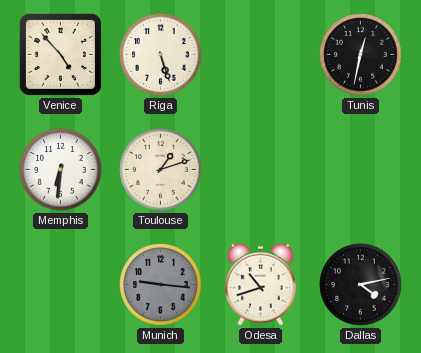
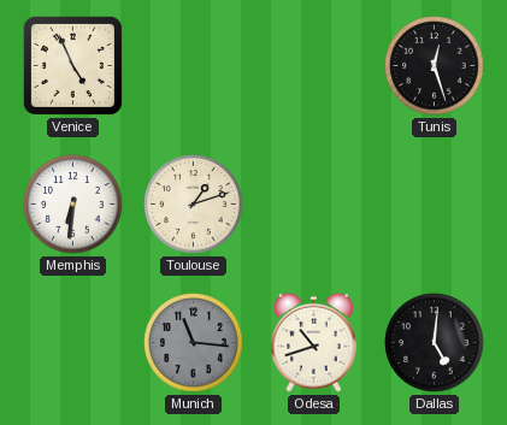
Venice: 4:53 -> 4:56
Riga: 5:27 -> none
Tunis: 12:32 -> 12:27
Munich: 9:16 -> 11:16
Dallas: 4:13 -> 5:01
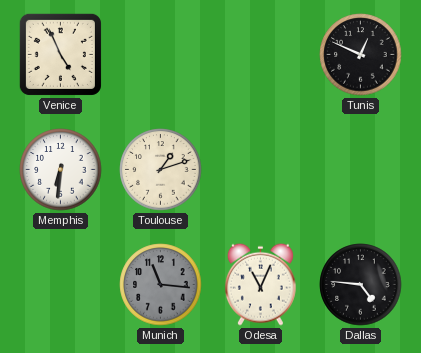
Tunis: 12:27 -> 12:49
Odesa: 10:42 -> 11:04
Dallas: 5:01 -> 4:46
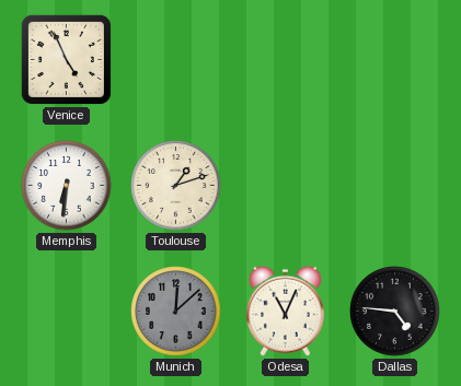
Tunis: 12:49 -> none
Munich: 11:16 -> 12:08
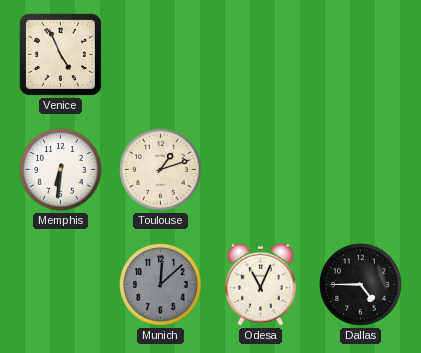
Dallas: 4:46 -> 4:45
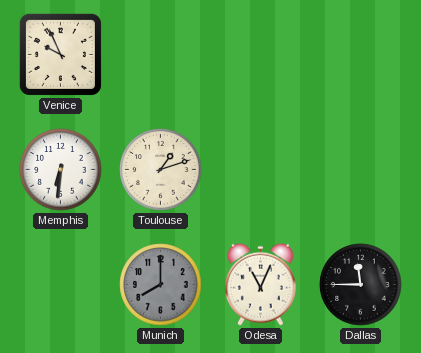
Venice: 4:56 -> 9:56
Munich: 12:08 -> 8:00
Dallas: 4:45 -> 11:45
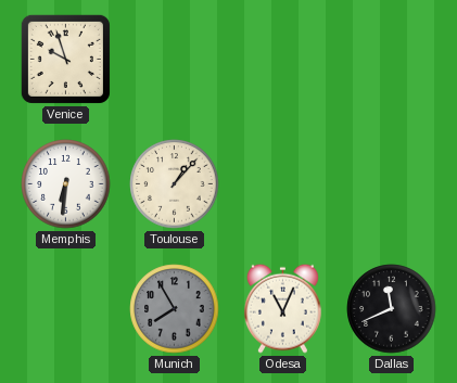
Venice: 9:56 -> 9:57
Toulouse: 1:12 -> 1:07
Munich: 8:00 -> 7:55
Dallas: 11:45 -> 11:41
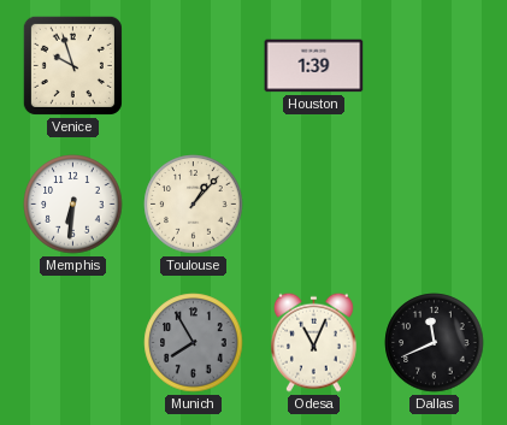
Houston: none -> 1:39
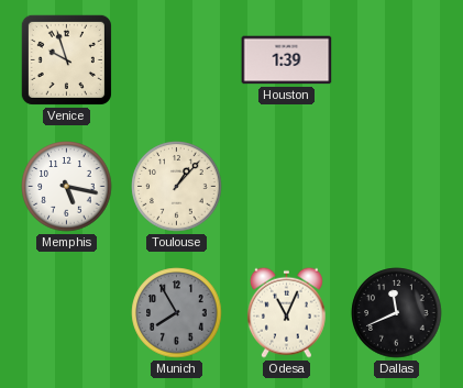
Memphis: 6:31 -> 5:17
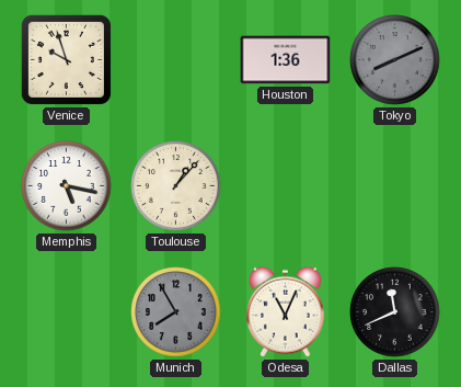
Houston: 1:39 -> 1:36
Tokyo: none -> 8:11
